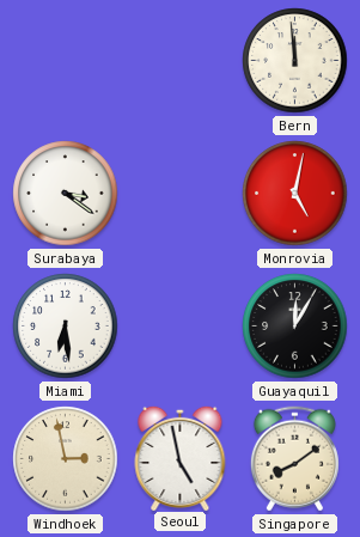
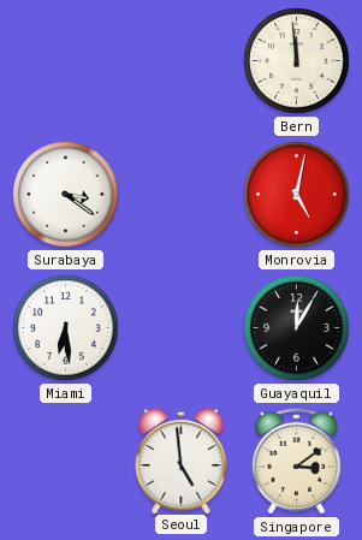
Windhoek: 2:58 -> none
Seoul: 4:58 -> 4:59
Singapore: 8:09 -> 3:09
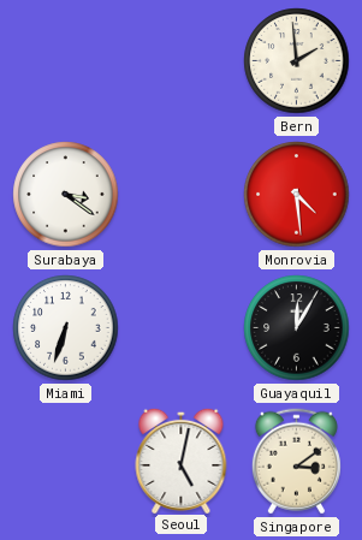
Bern: 11:59 -> 1:59
Monrovia: 5:02 -> 4:29
Miami: 6:29 -> 6:33
Seoul: 4:59 -> 5:02
